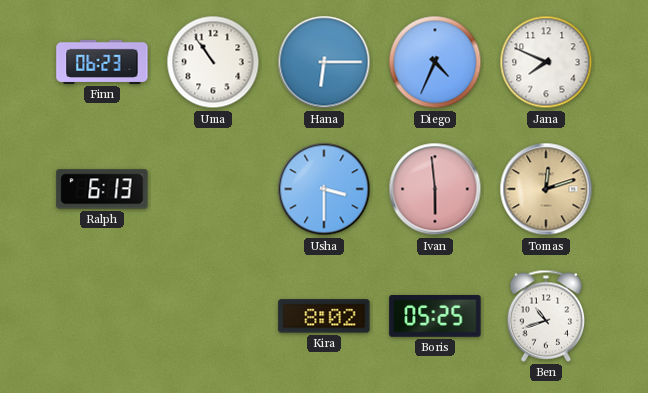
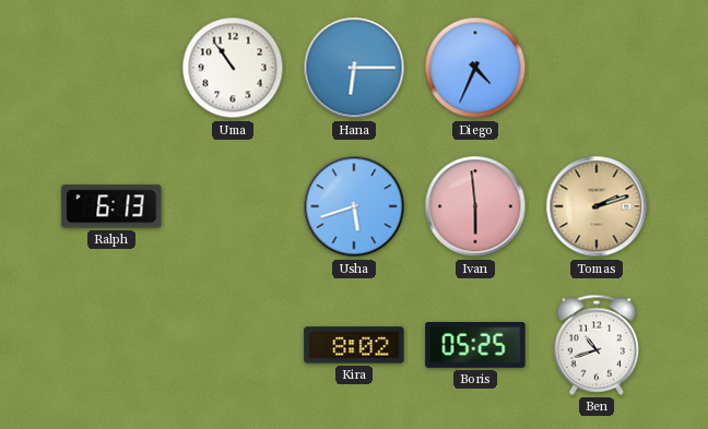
Finn: 06:23 -> none
Jana: 7:49 -> none
Usha: 3:30 -> 5:42
Tomas: 12:12 -> 2:12
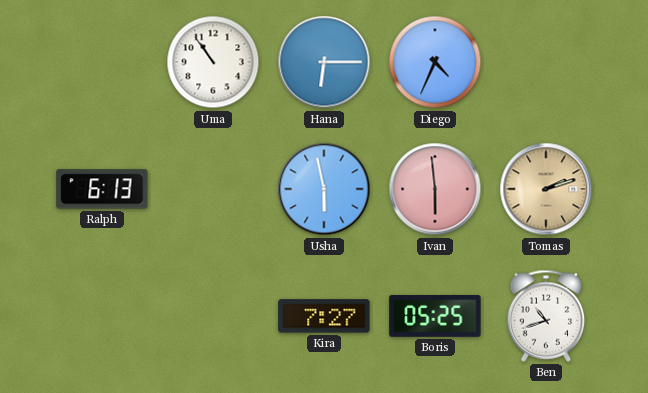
Usha: 5:42 -> 5:58
Kira: 8:02 -> 7:27
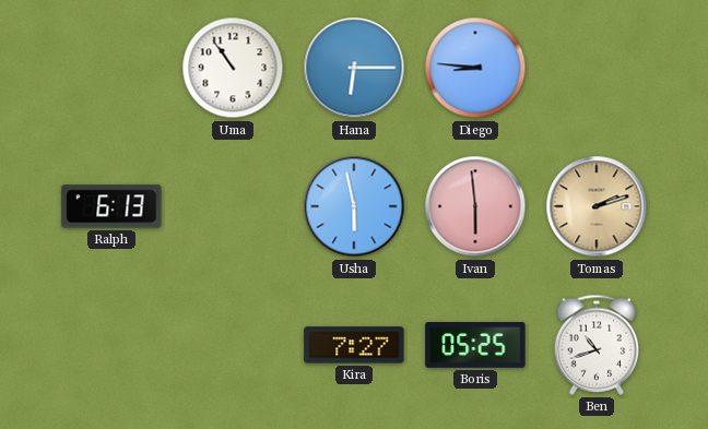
Diego: 4:34 -> 8:46
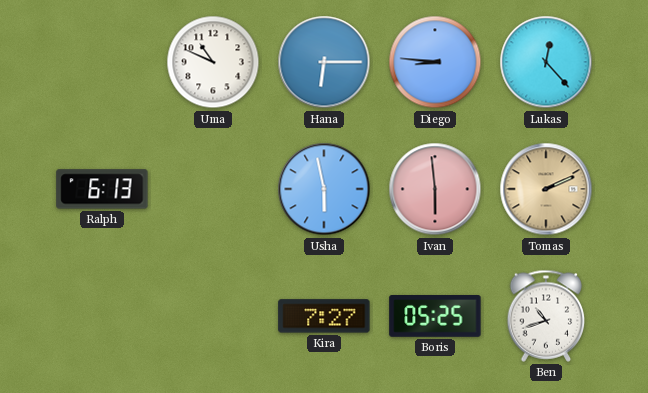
Uma: 10:54 -> 10:49
Lukas: none -> 12:23
Tomas: 2:12 -> 2:11
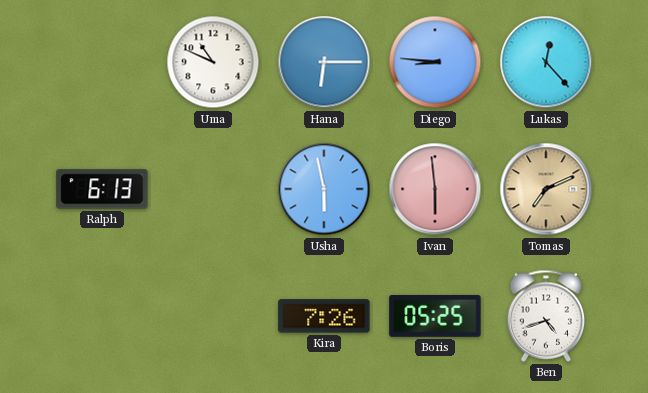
Tomas: 2:11 -> 7:11
Kira: 7:27 -> 7:26
Ben: 10:42 -> 4:42
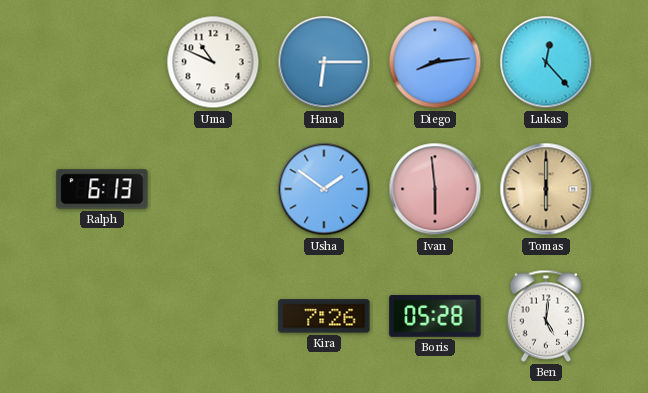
Diego: 8:46 -> 8:14
Usha: 5:58 -> 1:51
Tomas: 7:11 -> 6:00
Boris: 05:25 -> 05:28
Ben: 4:42 -> 5:01
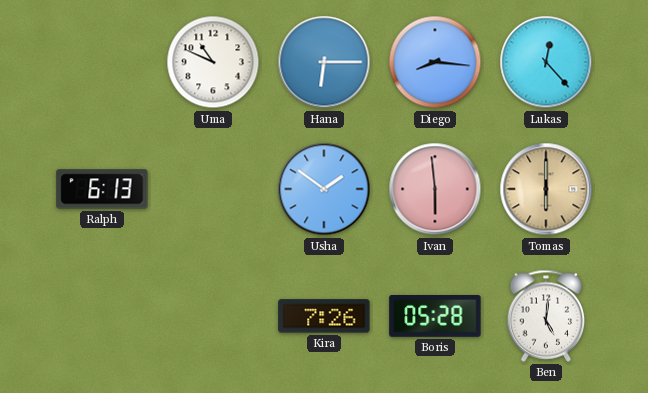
Diego: 8:14 -> 8:16
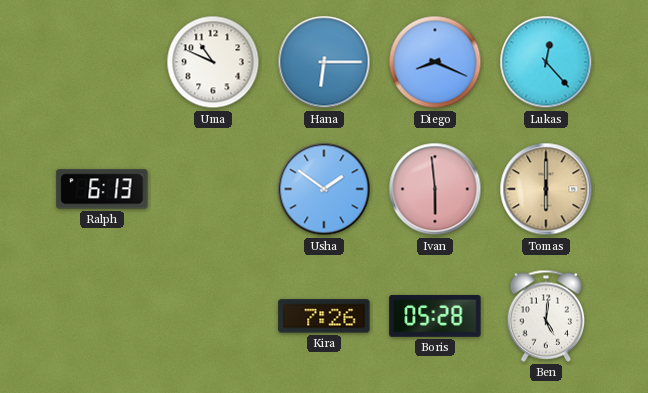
Diego: 8:16 -> 8:19
